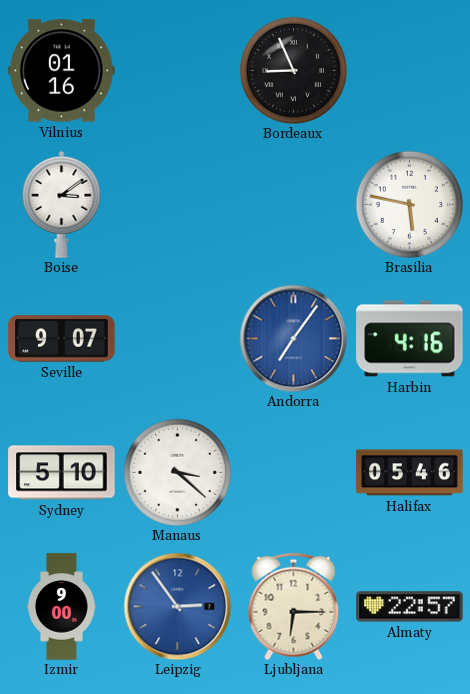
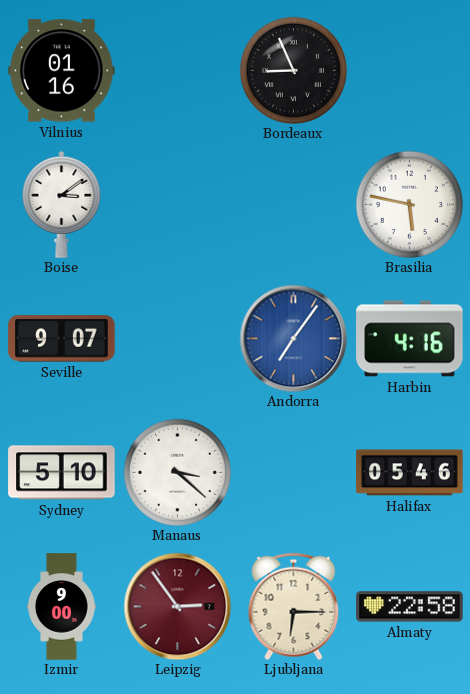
Leipzig dial: blue -> burgundy
Almaty: 22:57 -> 22:58
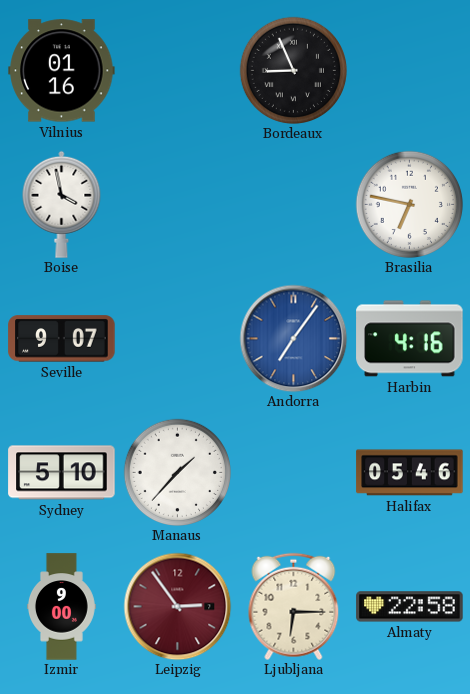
Boise: 3:09 -> 3:58
Brasilia: 5:47 -> 6:47
Manaus: 3:22 -> 1:37
